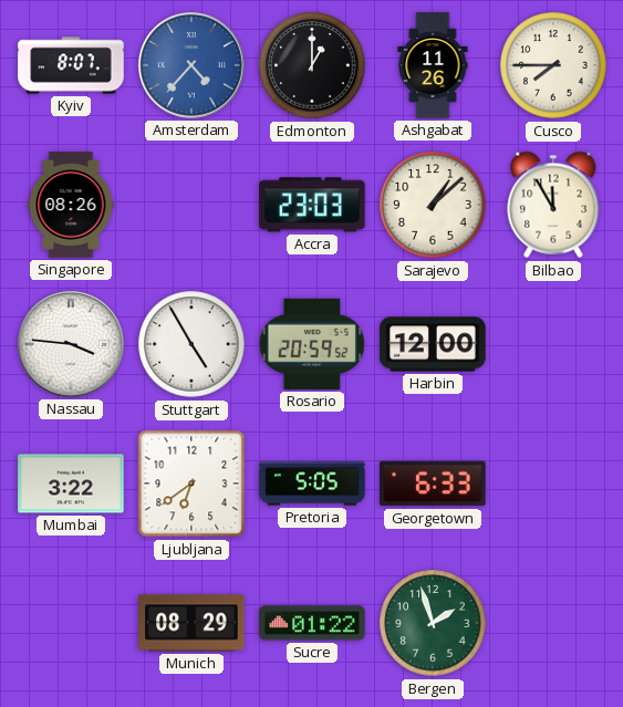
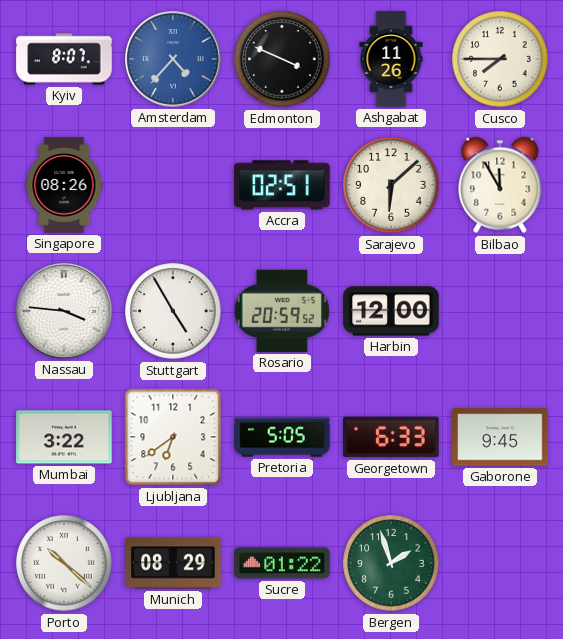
Edmonton: 1:00 -> 3:49
Accra: 23:03 -> 02:51
Sarajevo: 1:08 -> 6:08
Gaborone: none -> 9:45
Porto: none -> 10:22
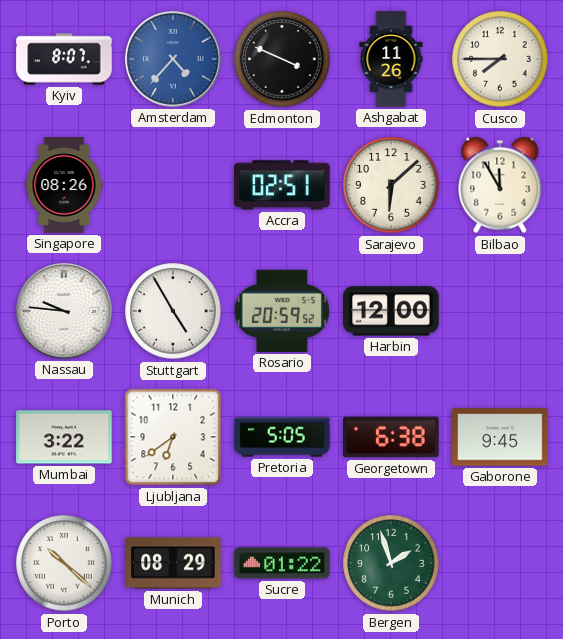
Nassau: 3:46 -> 9:46
Georgetown: 6:33 -> 6:38
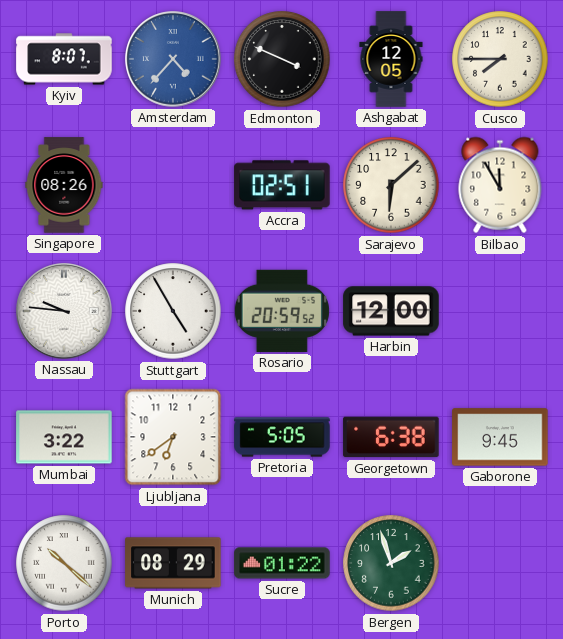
Ashgabat: 11:26 -> 12:05
